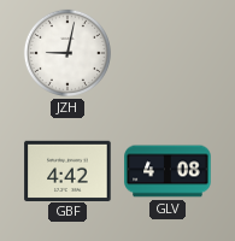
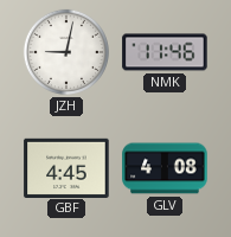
NMK: none -> 11:46
GBF: 4:42 -> 4:45
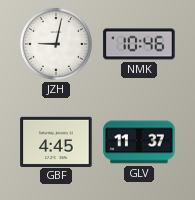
NMK: 11:46 -> 10:46
GLV: 4:08 -> 11:37
